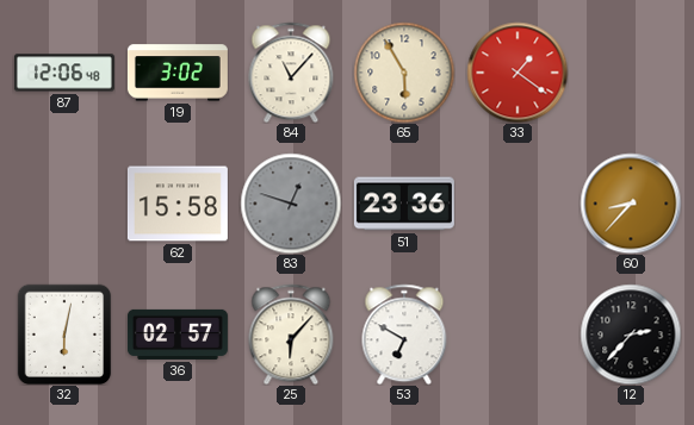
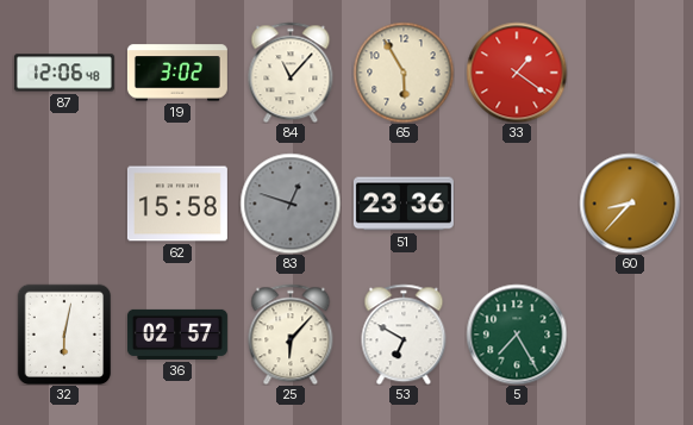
5: none -> 7:25
12: 2:37 -> none
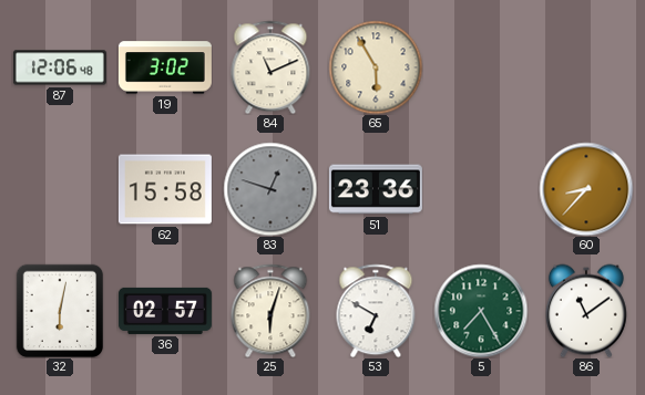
84: 11:07 -> 11:11
33: 1:21 -> none
25: 6:07 -> 6:03
86: none -> 11:09
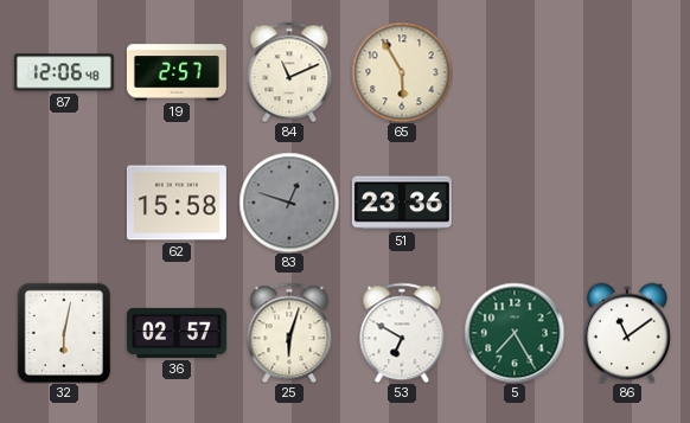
19: 3:02 -> 2:57
60: 8:37 -> none
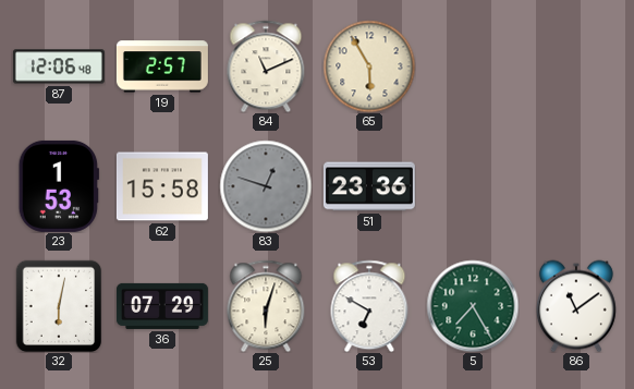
23: none -> 1:53
36: 02:57 -> 07:29
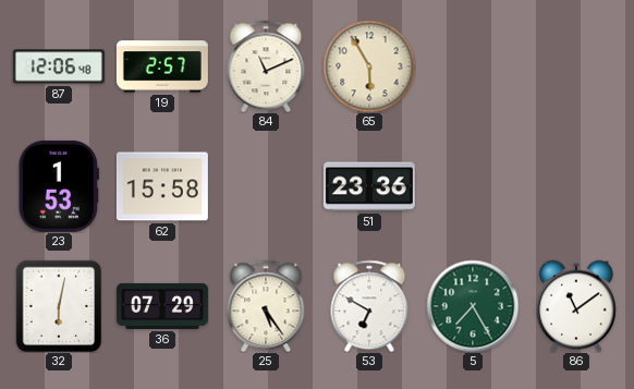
83: 12:48 -> none
25: 6:03 -> 5:24
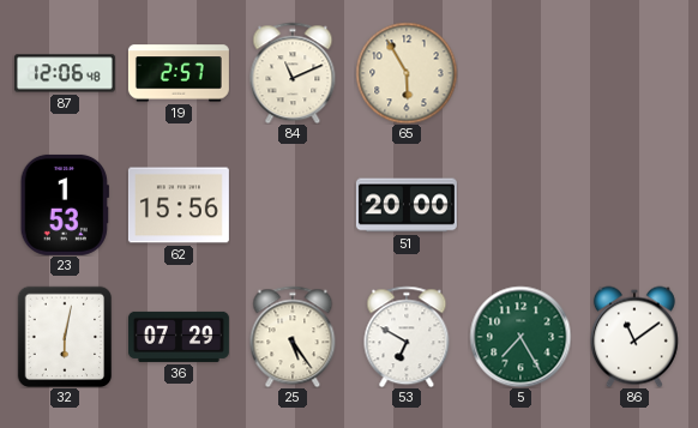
62: 15:58 -> 15:56
51: 23:36 -> 20:00
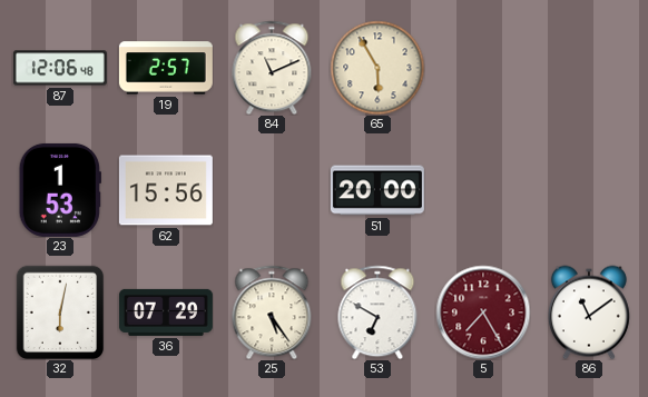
5 dial: green -> burgundy
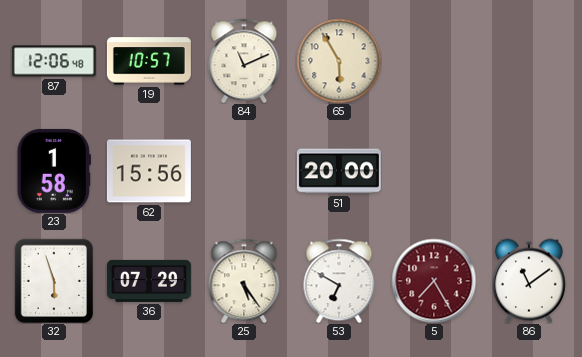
19: 2:57 -> 10:57
23: 1:53 -> 1:58
32: 6:02 -> 5:57
